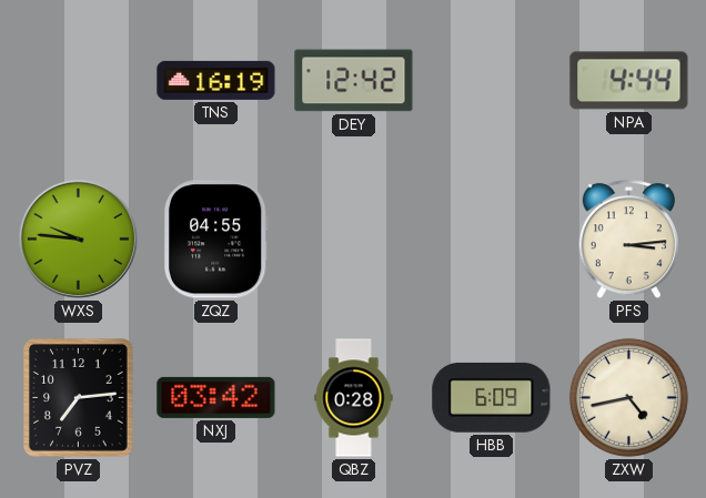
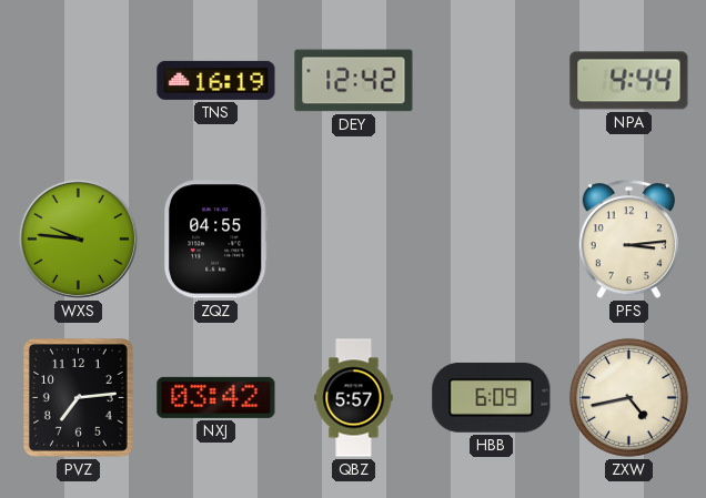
QBZ: 0:28 -> 5:57
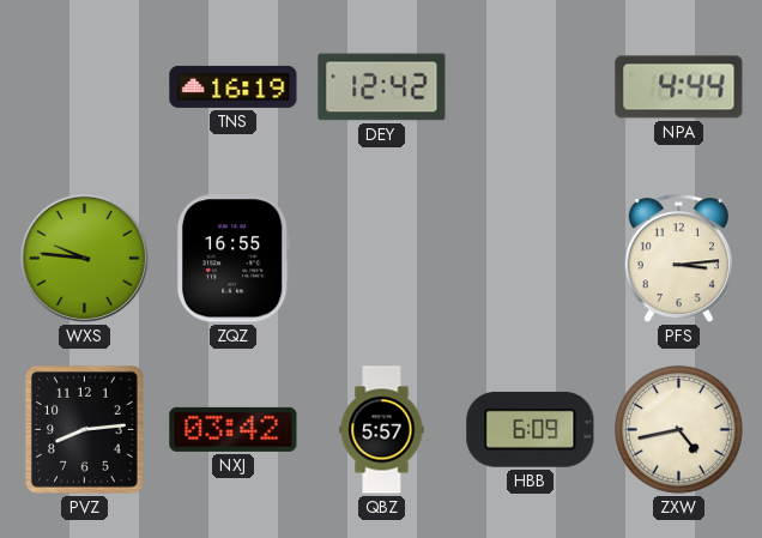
ZQZ: 04:55 -> 16:55
PVZ: 7:14 -> 8:14
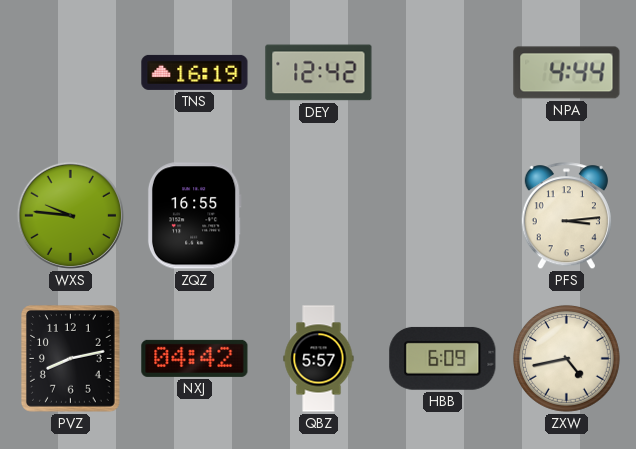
PVZ: 8:14 -> 8:13
NXJ: 03:42 -> 04:42
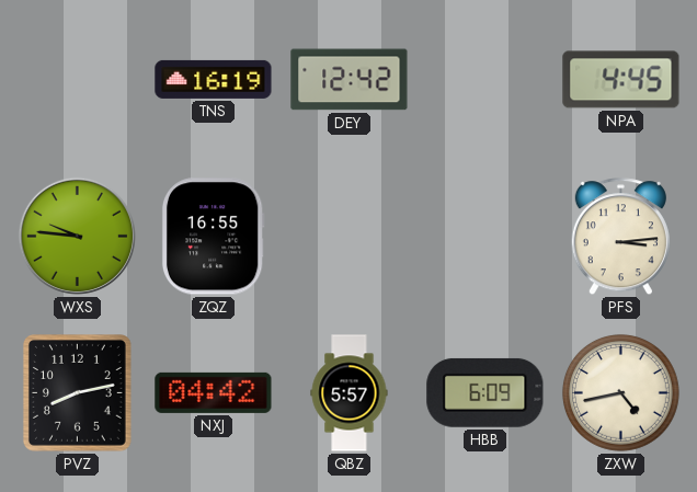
NPA: 4:44 -> 4:45
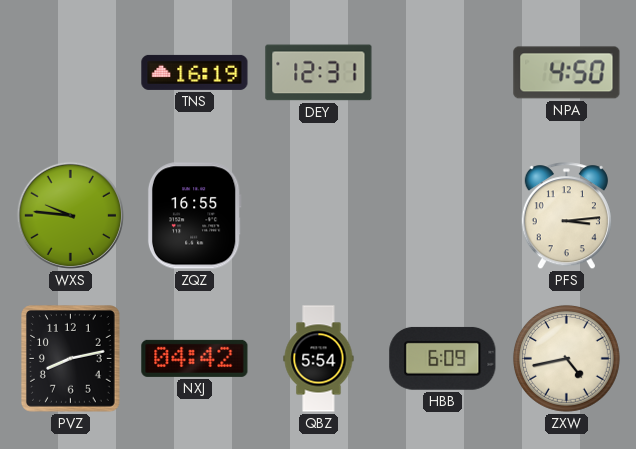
DEY: 12:42 -> 12:31
NPA: 4:45 -> 4:50
QBZ: 5:57 -> 5:54
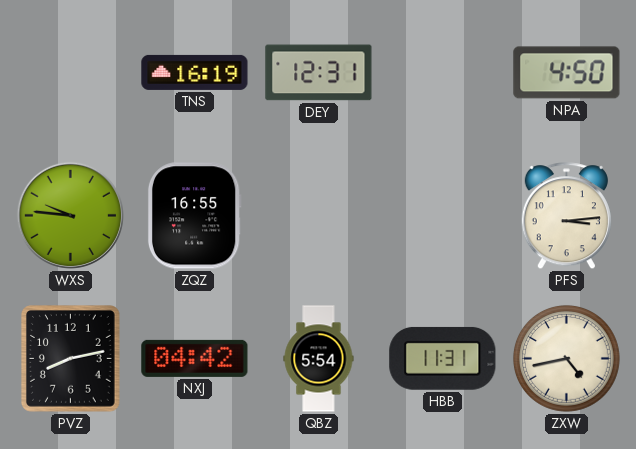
HBB: 6:09 -> 11:31
